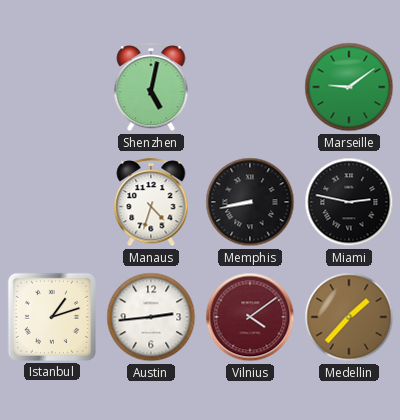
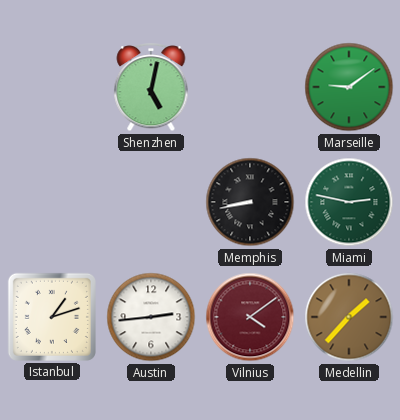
Manaus: 4:33 -> none
Miami dial: black -> green
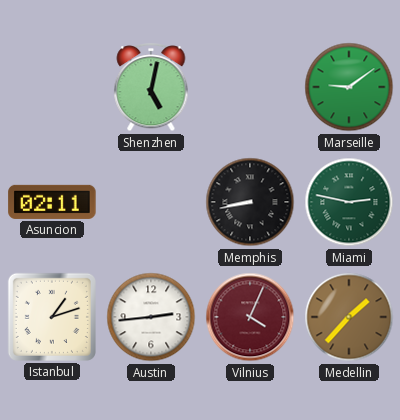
Asuncion: none -> 02:11
Vilnius: 4:09 -> 4:04
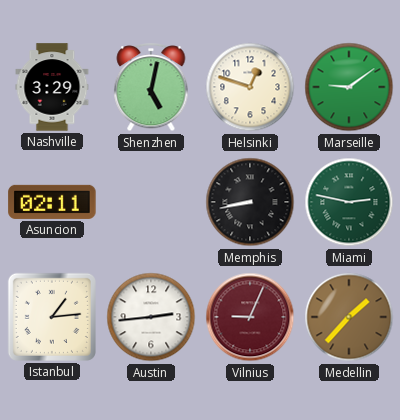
Nashville: none -> 3:29
Helsinki: none -> 12:48
Istanbul: 1:12 -> 1:14
Vilnius: 4:04 -> 9:04
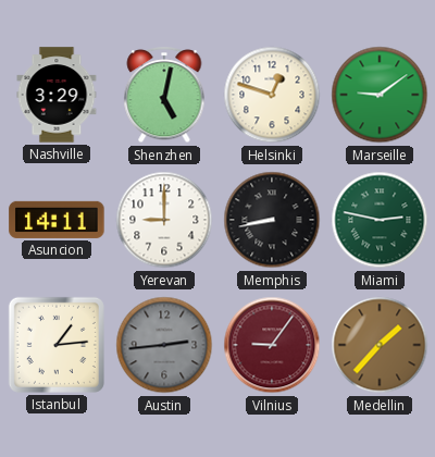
Asuncion: 02:11 -> 14:11
Yerevan: none -> 9:00
Austin dial: white -> grey
Vilnius: 9:04 -> 9:06
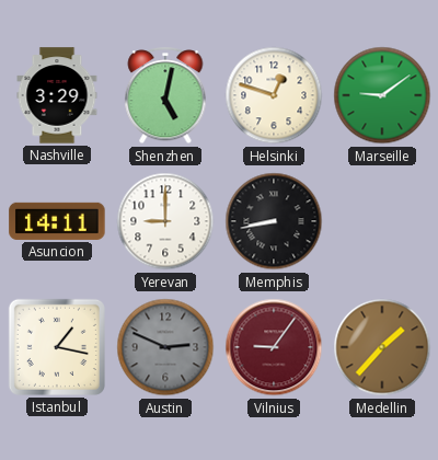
Miami: 2:47 -> none
Istanbul: 1:14 -> 1:17
Austin: 2:44 -> 2:49
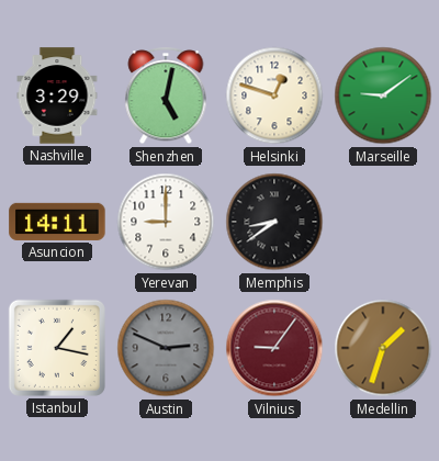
Memphis: 8:43 -> 8:39
Medellin: 1:37 -> 1:33
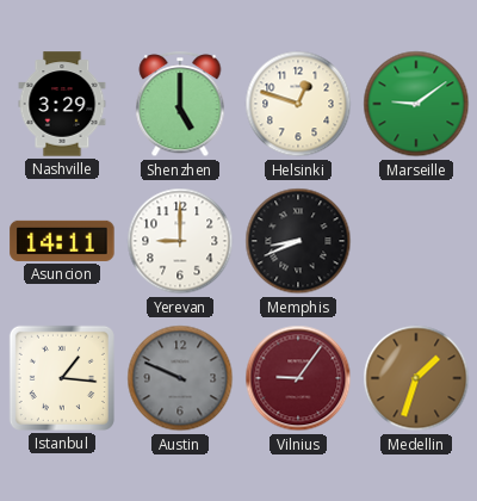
Shenzhen: 5:02 -> 5:00
Memphis: 8:39 -> 8:41
Istanbul: 1:17 -> 1:16
Austin: 2:49 -> 9:49
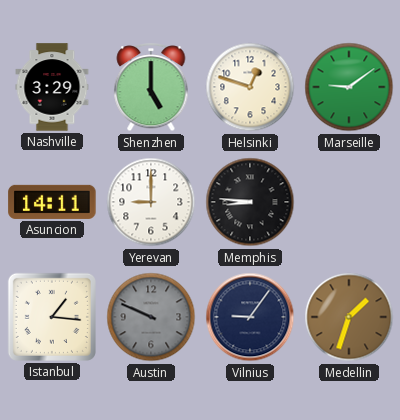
Memphis: 8:41 -> 8:46
Vilnius dial: burgundy -> navy
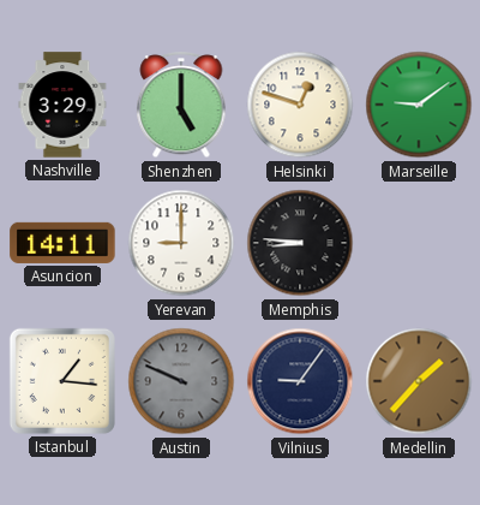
Medellin: 1:33 -> 1:37
